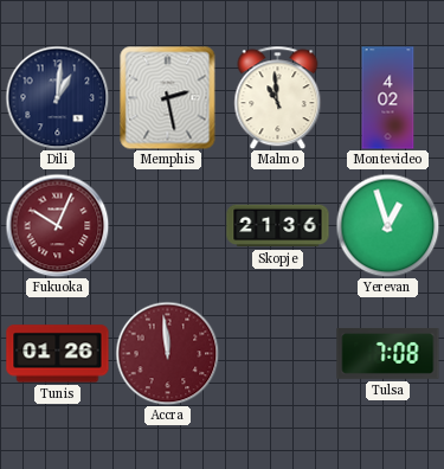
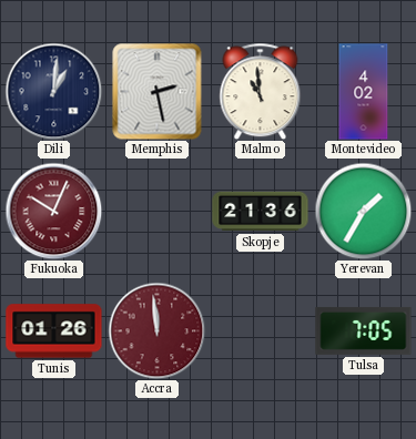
Yerevan: 12:57 -> 1:35
Tulsa: 7:08 -> 7:05
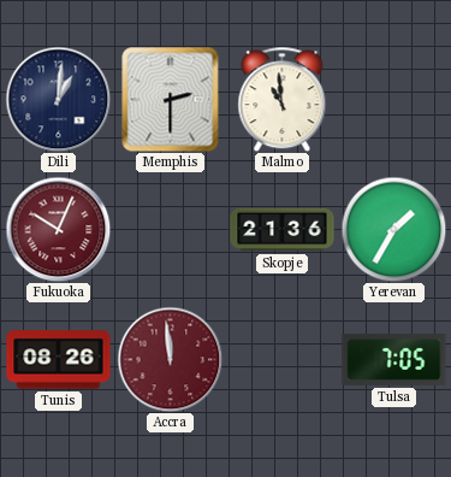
Memphis: 2:28 -> 2:30
Montevideo: 4:02 -> none
Tunis: 01:26 -> 08:26
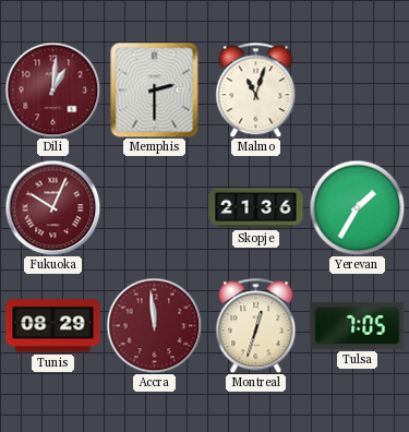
Dili dial: navy -> burgundy
Malmo: 10:59 -> 11:03
Tunis: 08:26 -> 08:29
Montreal: none -> 12:33
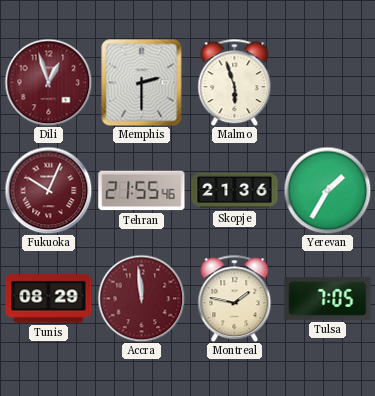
Dili: 1:01 -> 12:57
Malmo: 11:03 -> 5:57
Tehran: none -> 21:55
Montreal: 12:33 -> 1:47
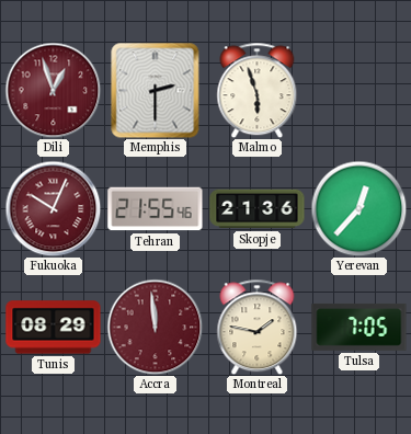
Yerevan: 1:35 -> 12:37
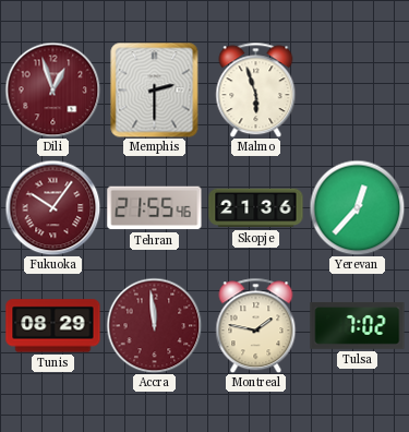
Fukuoka: 10:04 -> 10:06
Tulsa: 7:05 -> 7:02
